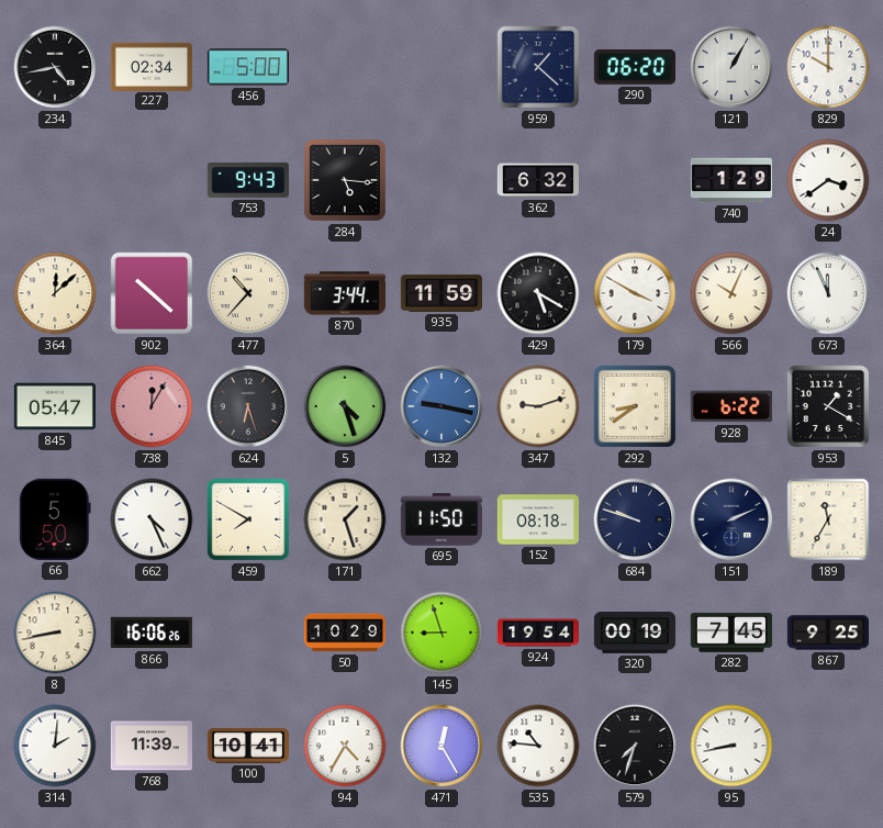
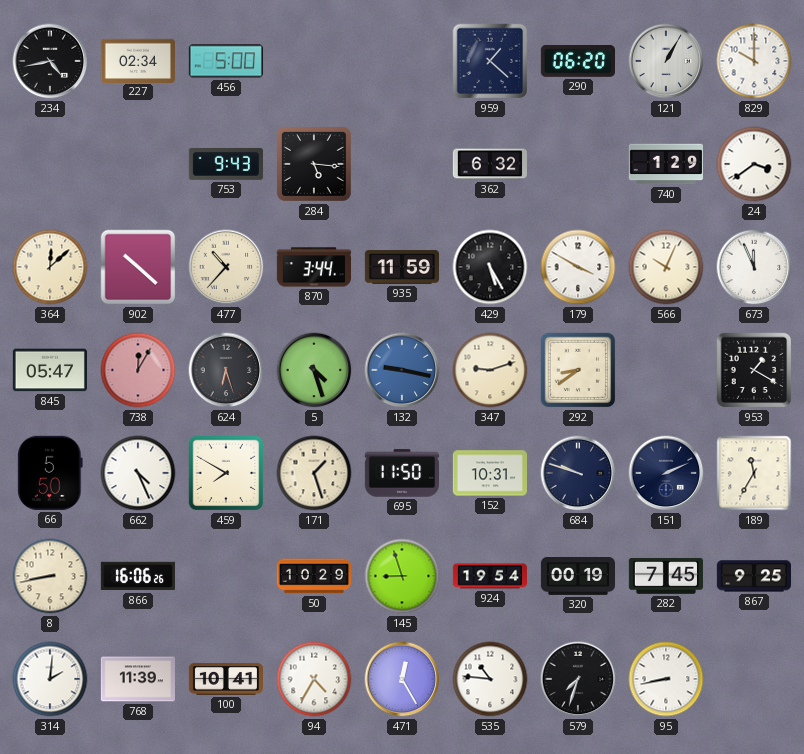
429: 5:20 -> 5:25
928: 6:22 -> none
152: 08:18 -> 10:31
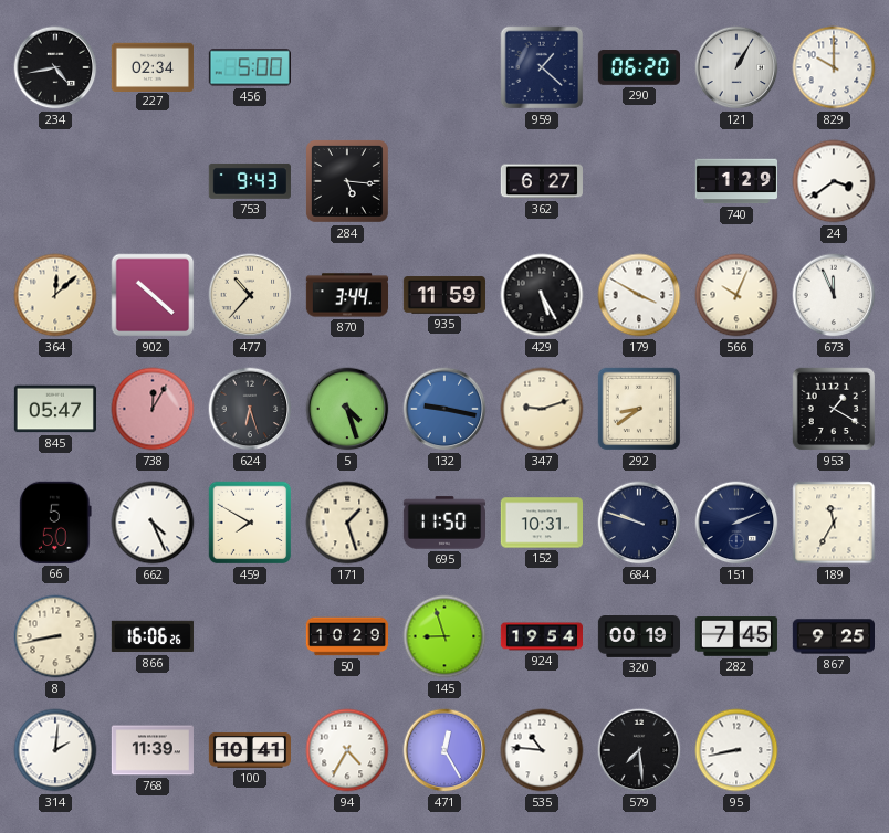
362: 6:32 -> 6:27
579: 7:33 -> 7:29
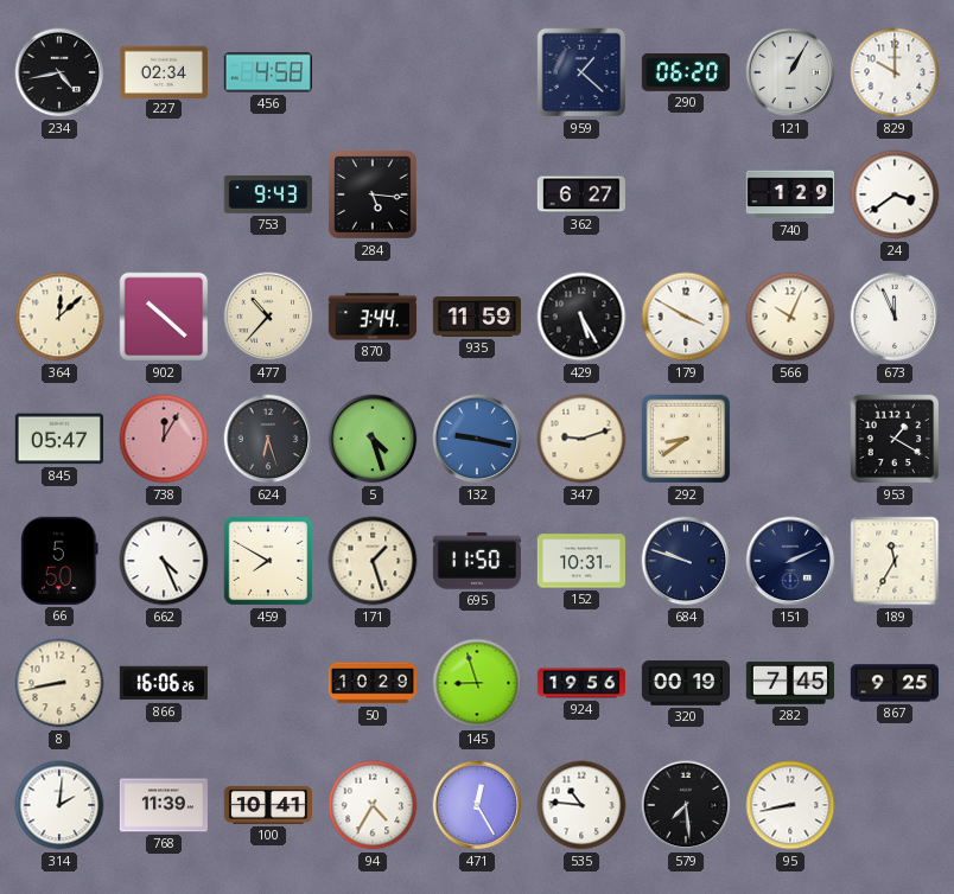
456: 5:00 -> 4:58
924: 19:54 -> 19:56
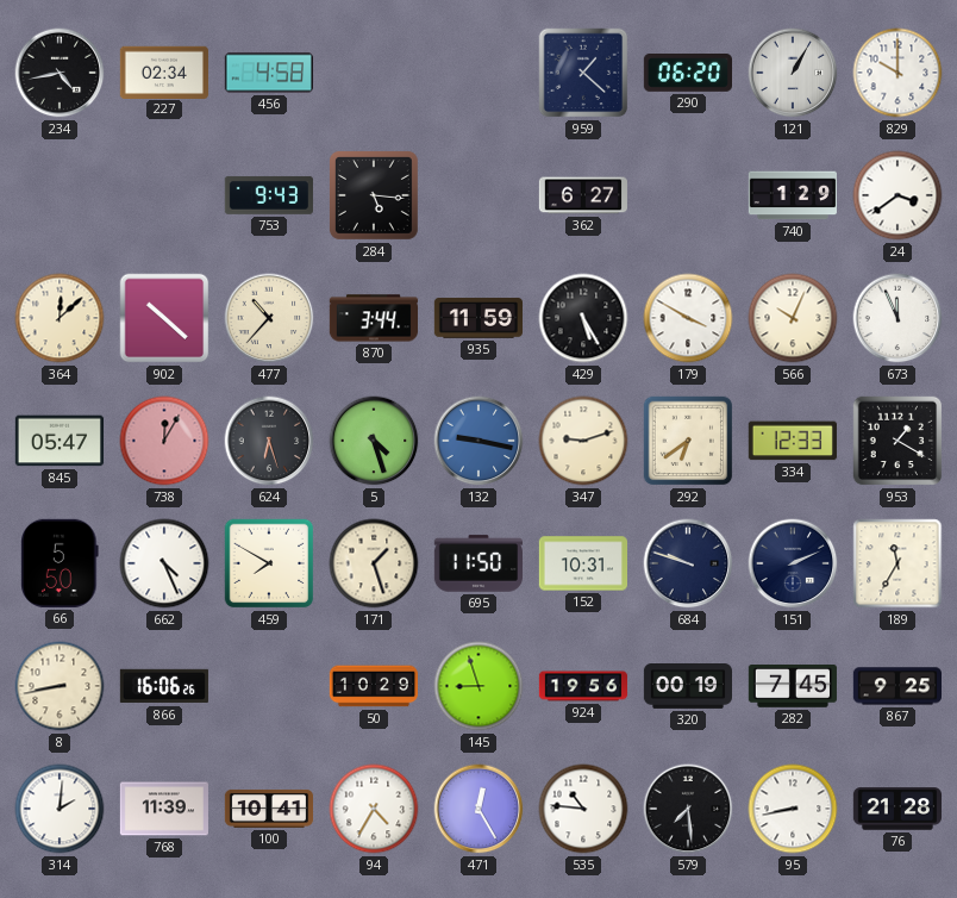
292: 8:39 -> 6:39
334: none -> 12:33
76: none -> 21:28
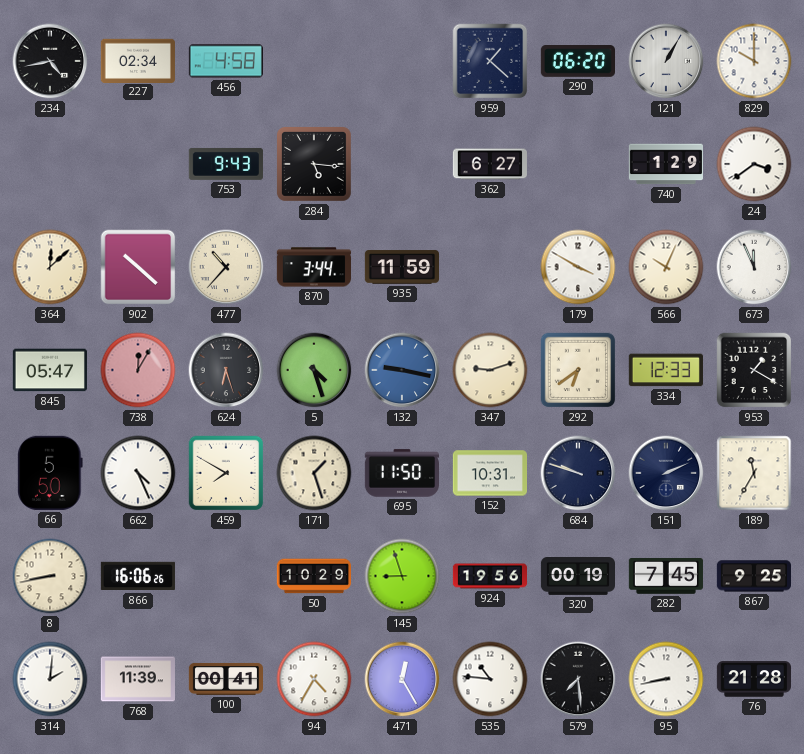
429: 5:25 -> none
100: 10:41 -> 00:41
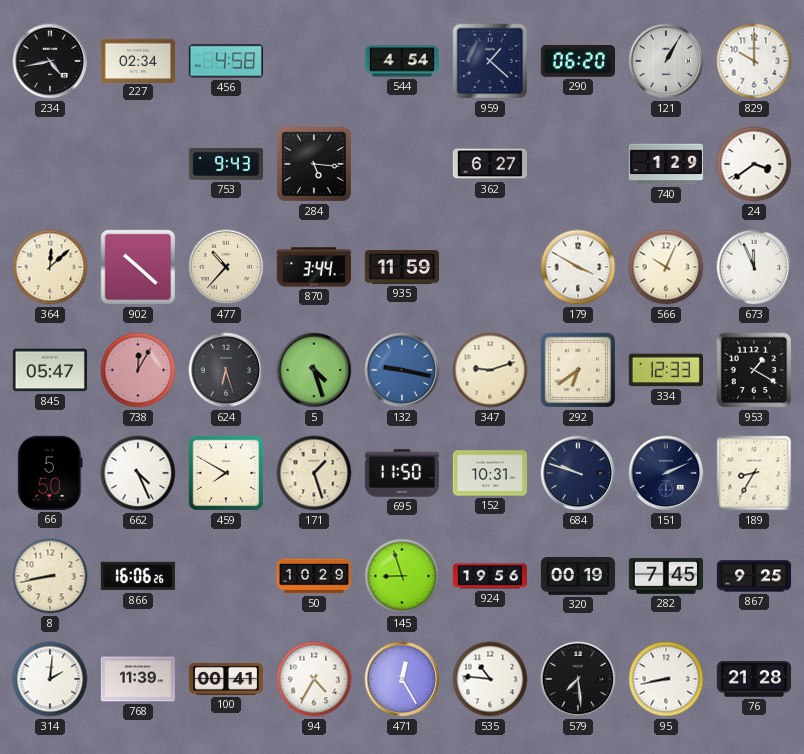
544: none -> 4:54
189: 11:35 -> 8:35
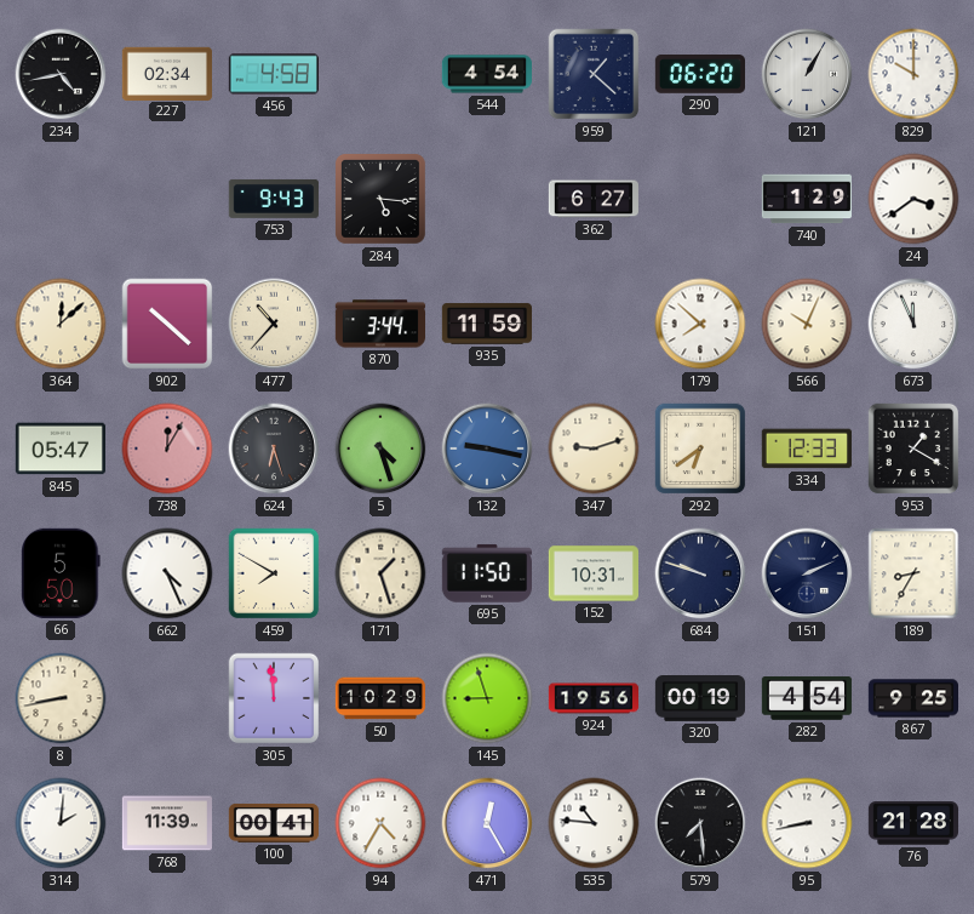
179: 3:50 -> 7:52
866: 16:06 -> none
305: none -> 11:59
282: 7:45 -> 4:54
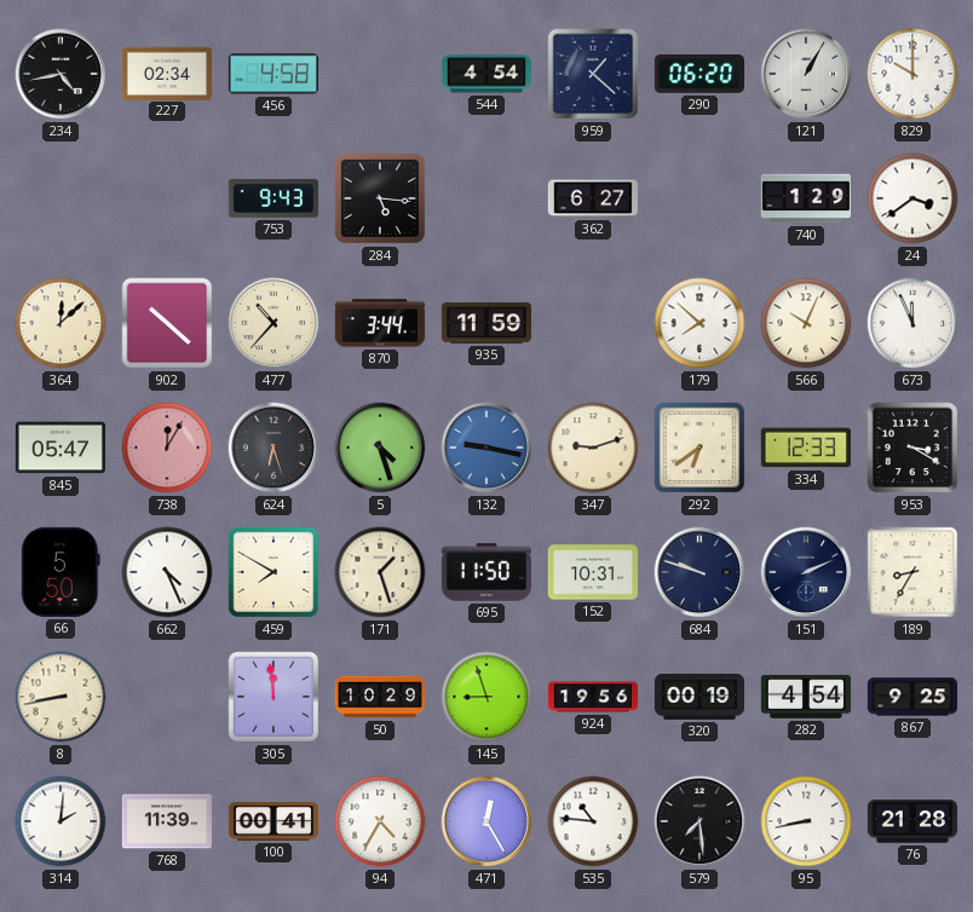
953: 1:20 -> 3:20
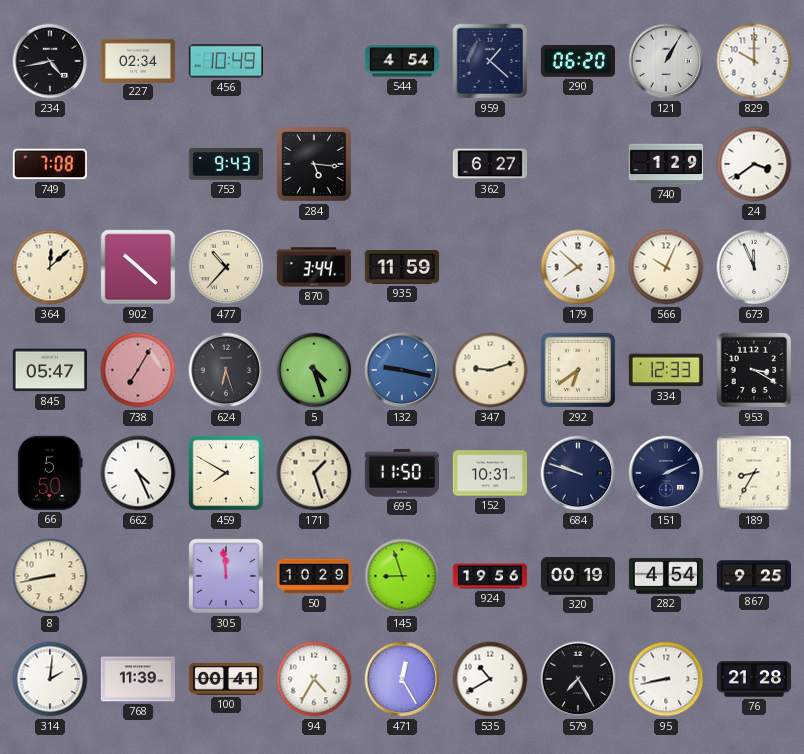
456: 4:58 -> 10:49
749: none -> 7:08
738: 12:05 -> 7:05
535: 10:46 -> 10:40
579: 7:29 -> 7:25
